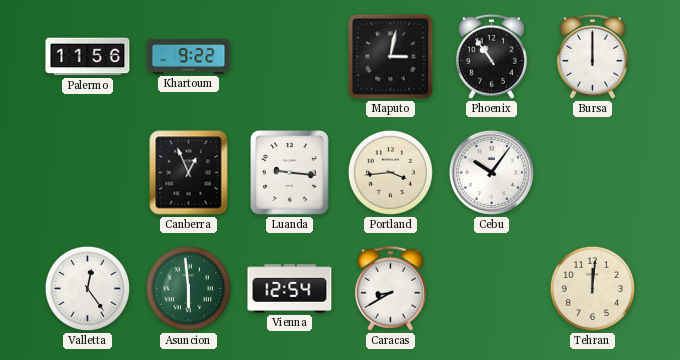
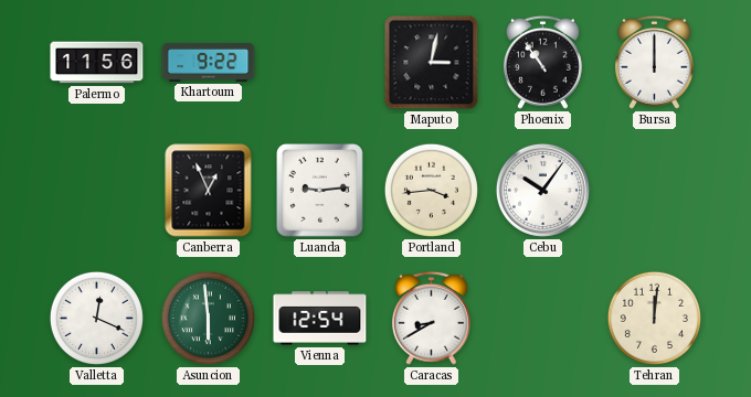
Luanda: 9:16 -> 9:14
Valletta: 12:24 -> 12:19
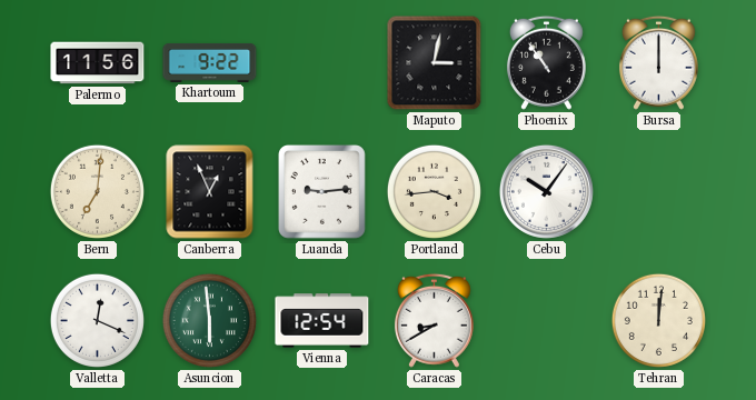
Bern: none -> 7:01
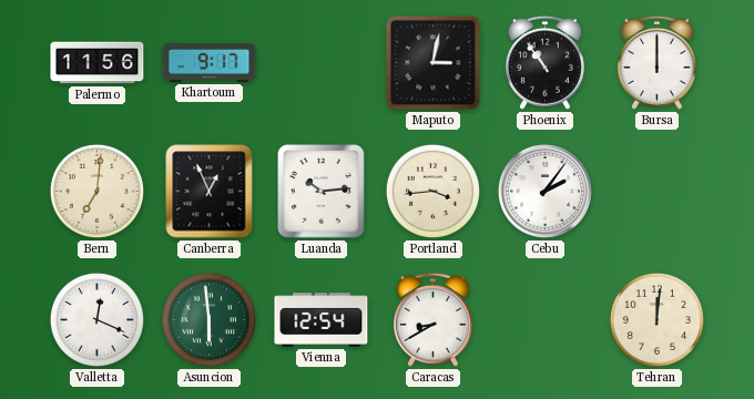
Khartoum: 9:22 -> 9:17
Luanda: 9:14 -> 10:14
Cebu: 10:06 -> 2:06
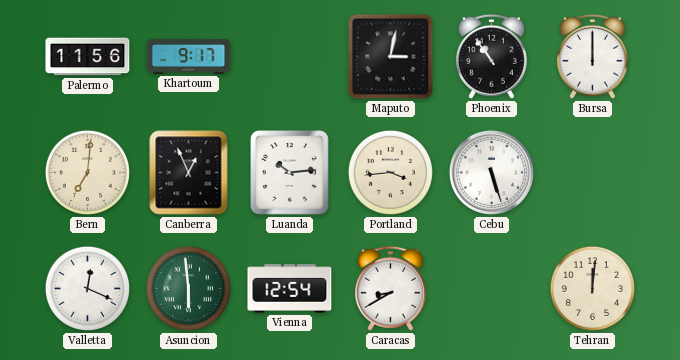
Cebu: 2:06 -> 5:27
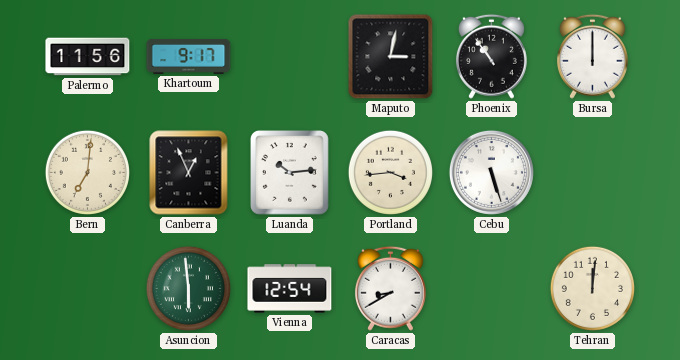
Valletta: 12:19 -> none
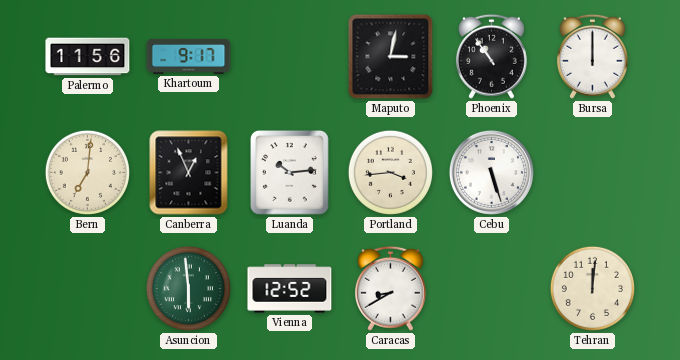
Vienna: 12:54 -> 12:52
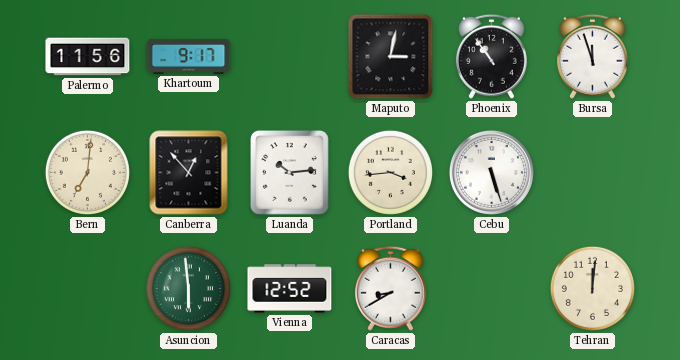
Bursa: 12:00 -> 11:57
Canberra: 12:56 -> 12:53
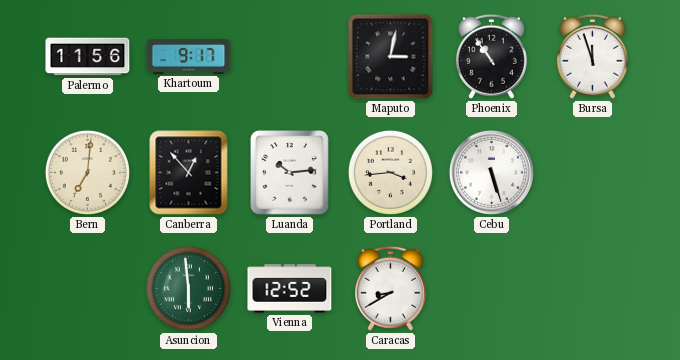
Tehran: 12:01 -> none
